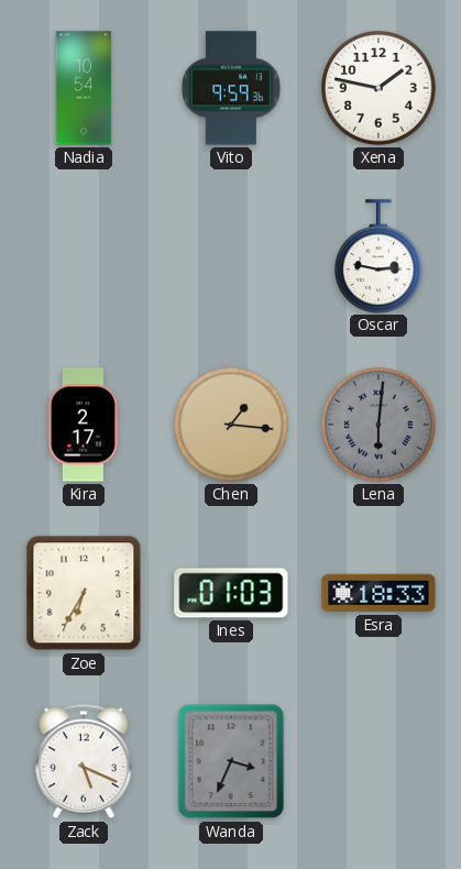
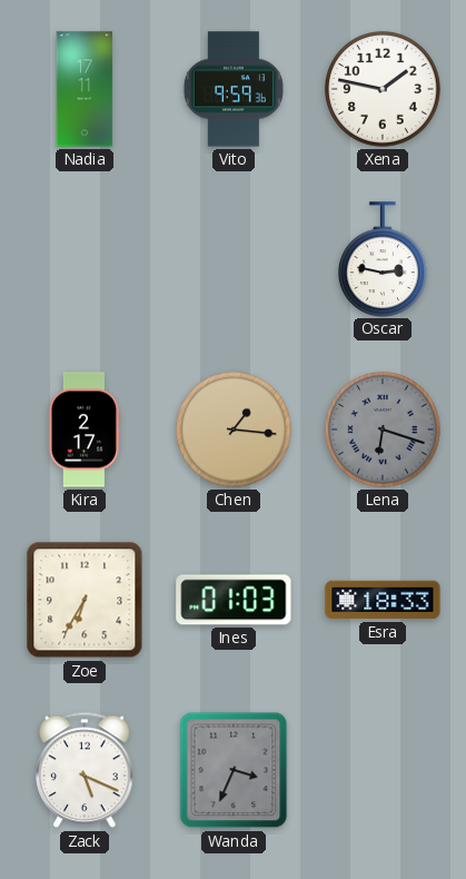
Nadia: 10:54 -> 17:11
Lena: 6:01 -> 6:18
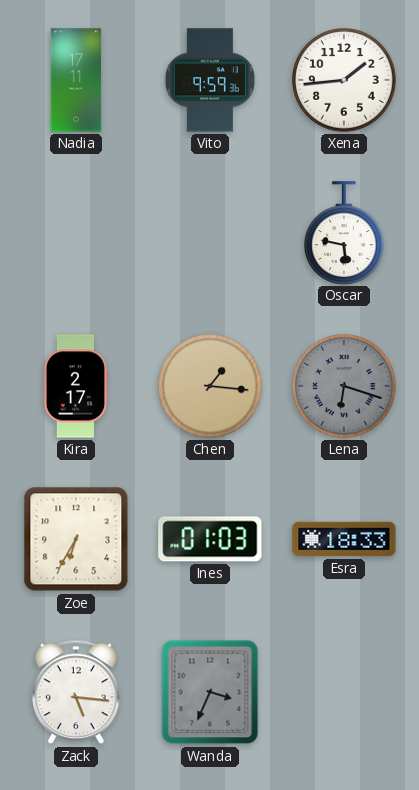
Xena: 1:47 -> 1:44
Oscar: 2:47 -> 5:47
Zack: 5:19 -> 5:16
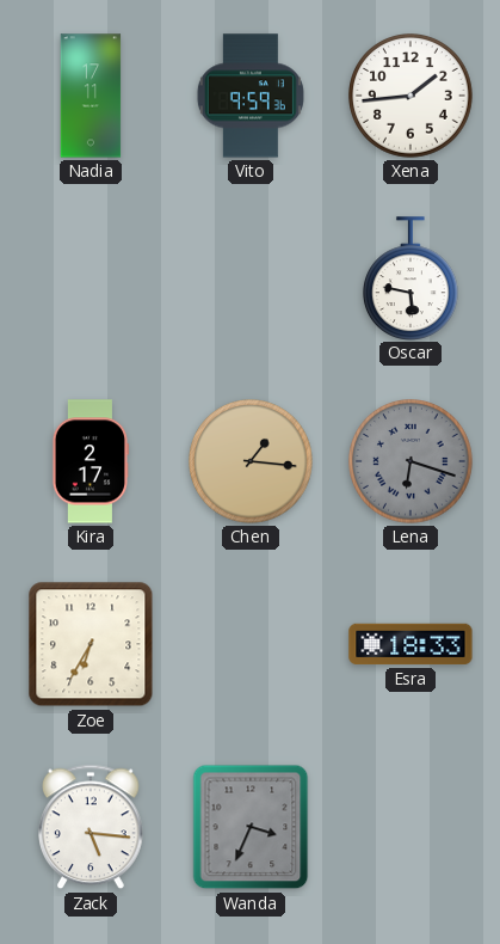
Ines: 01:03 -> none
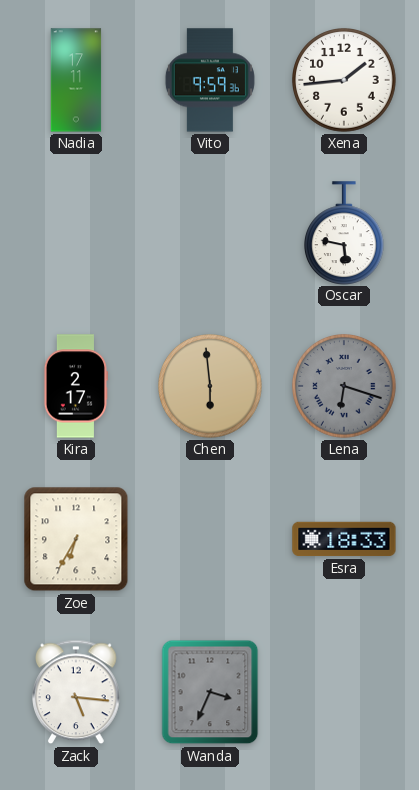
Chen: 1:16 -> 5:59
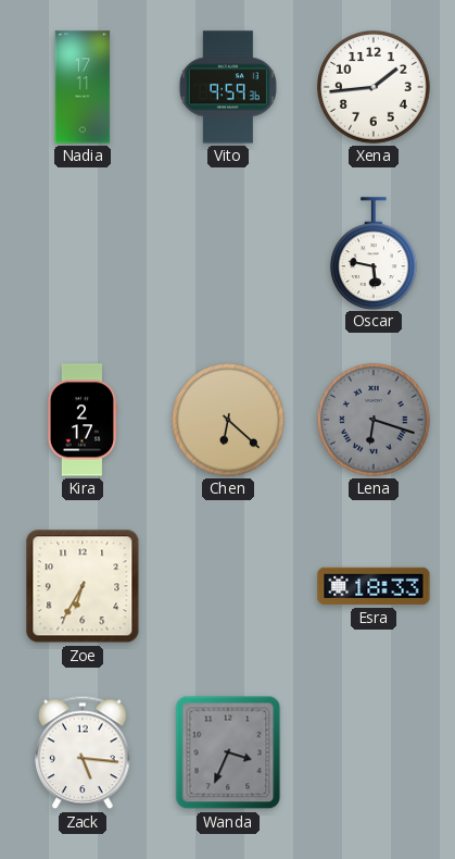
Chen: 5:59 -> 6:22
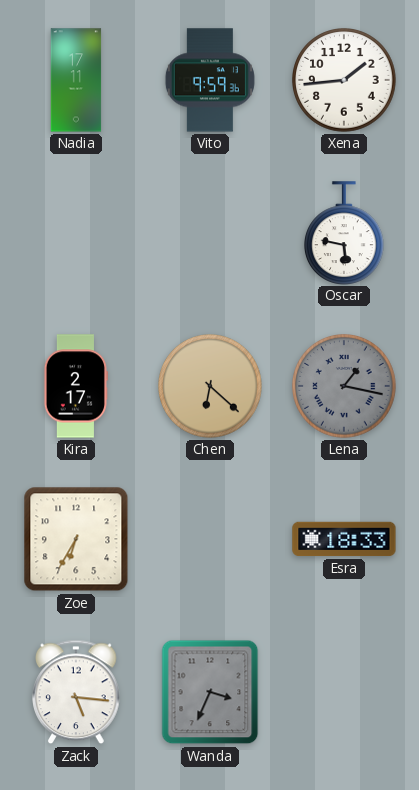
Lena: 6:18 -> 1:17
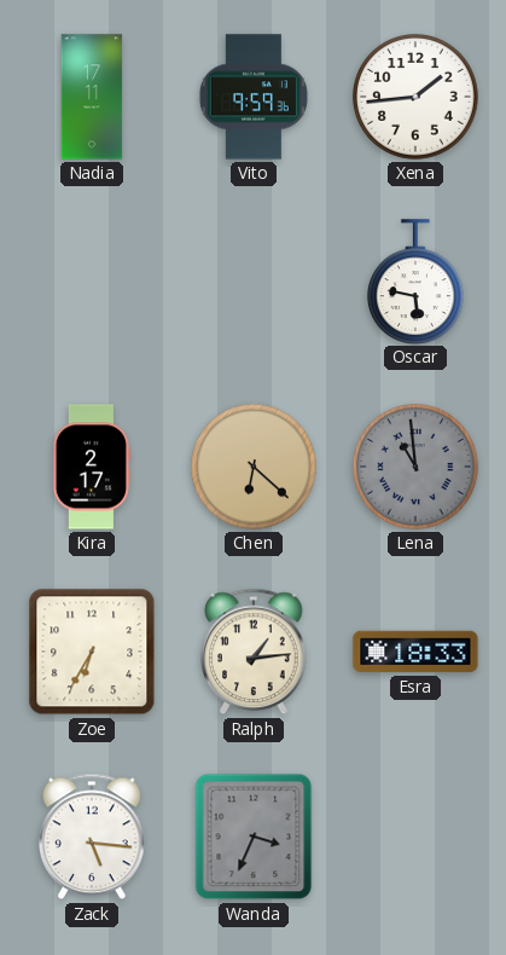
Lena: 1:17 -> 10:59
Ralph: none -> 1:14
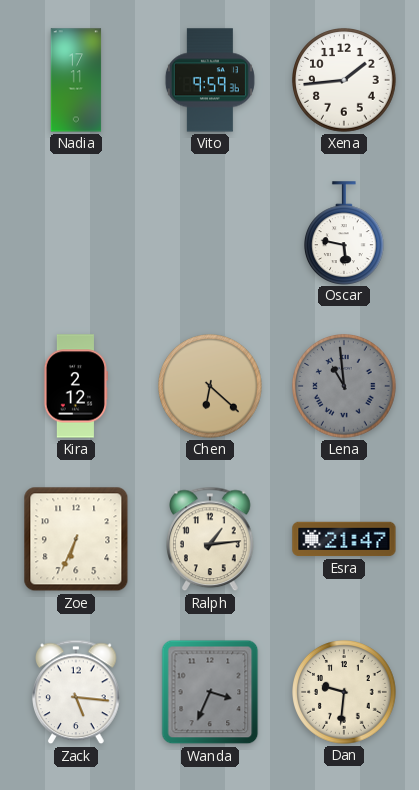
Kira: 2:17 -> 2:12
Zoe: 6:35 -> 6:34
Esra: 18:33 -> 21:47
Dan: none -> 9:31
